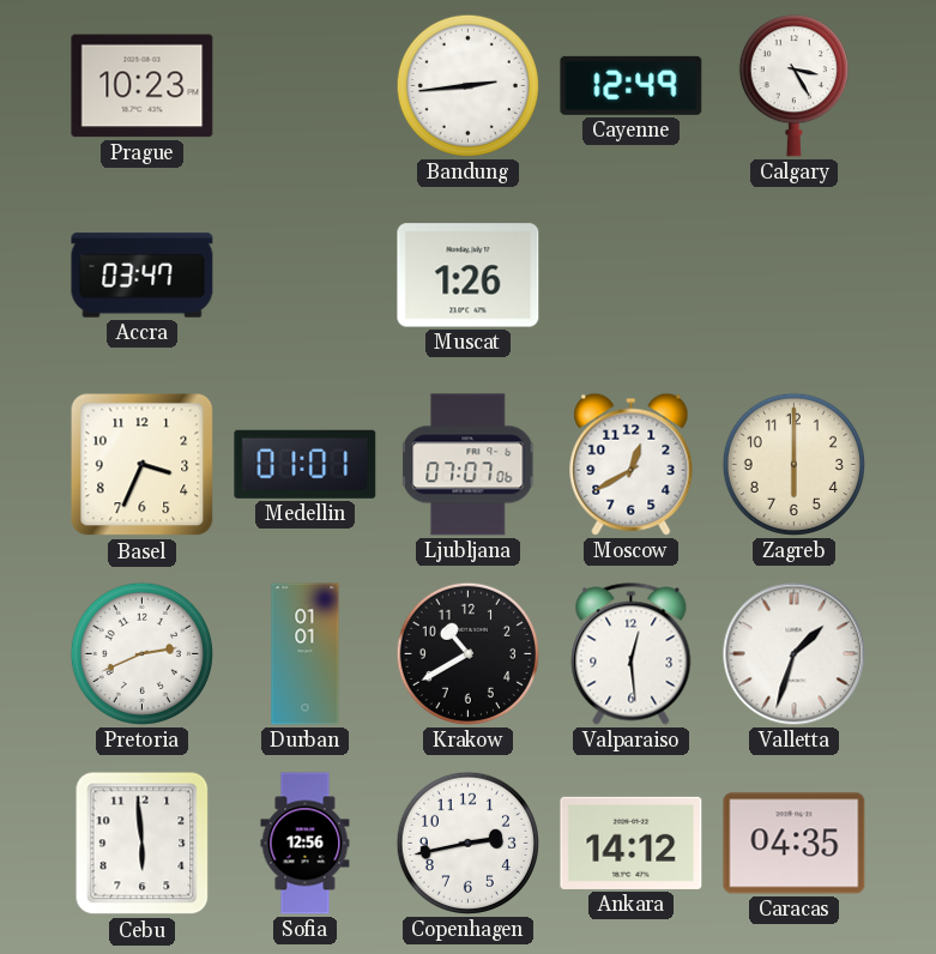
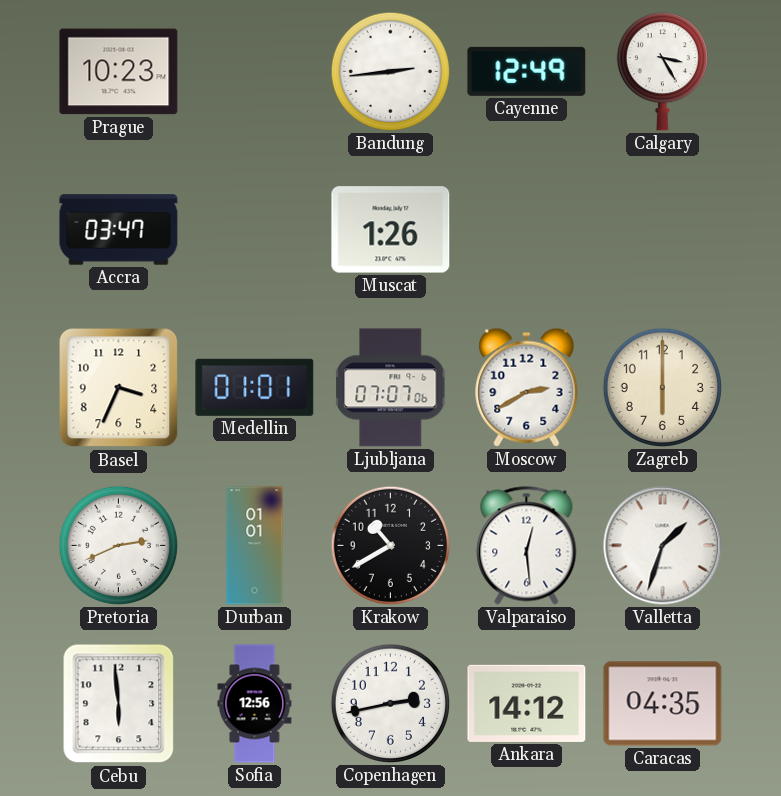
Moscow: 12:40 -> 2:40
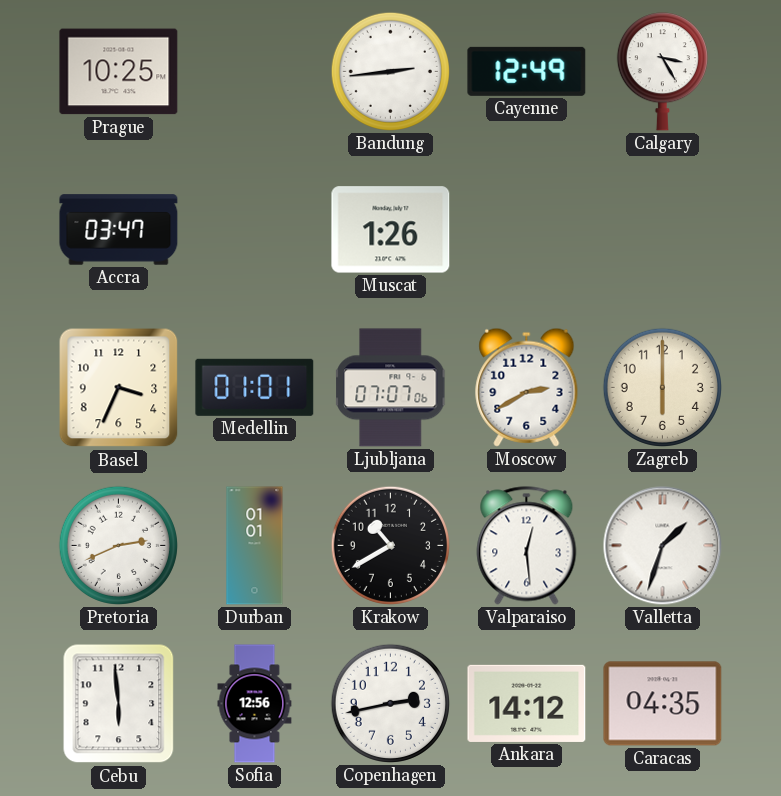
Prague: 10:23 -> 10:25
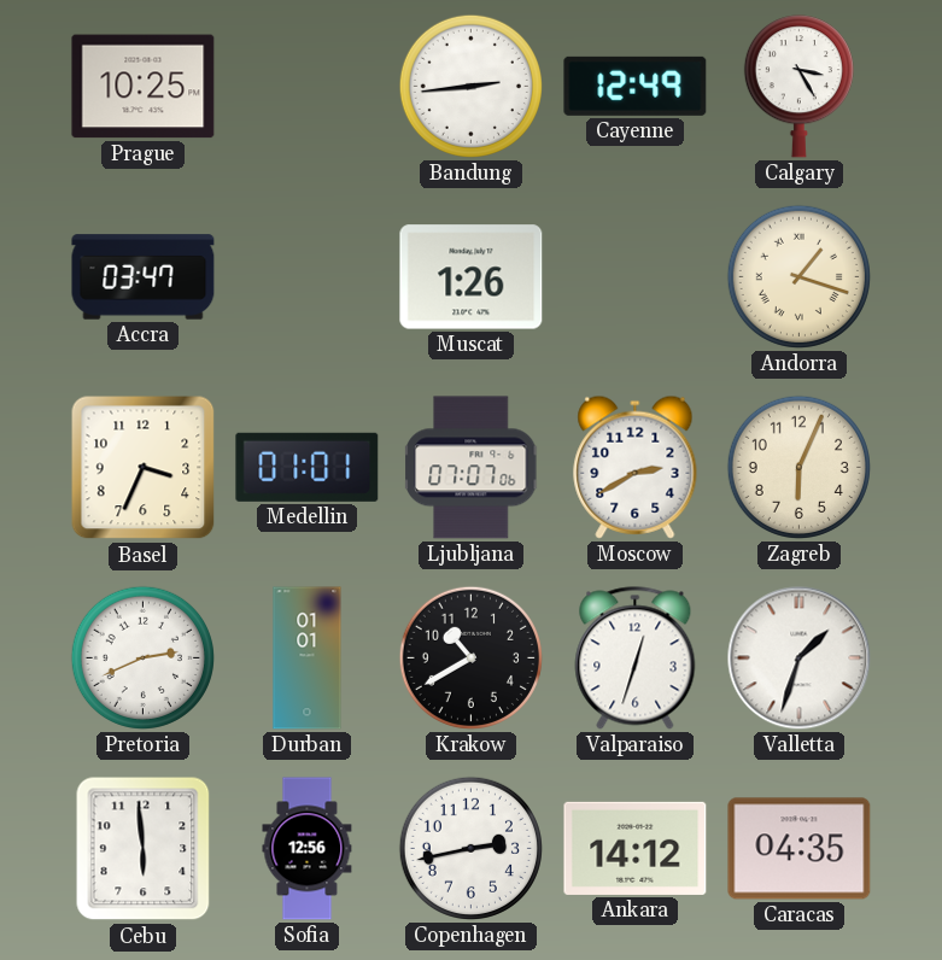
Andorra: none -> 1:18
Zagreb: 6:00 -> 6:04
Valparaiso: 12:29 -> 12:33
